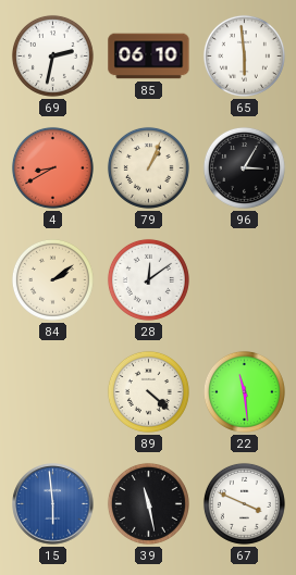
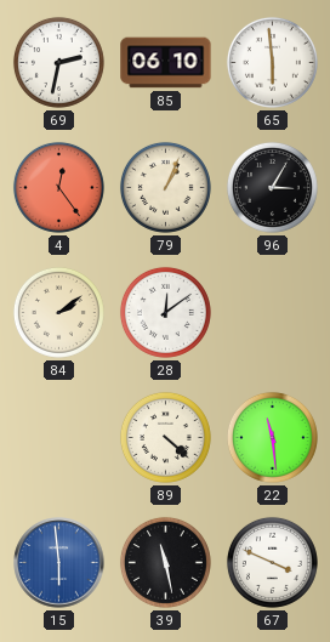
4: 8:40 -> 12:24
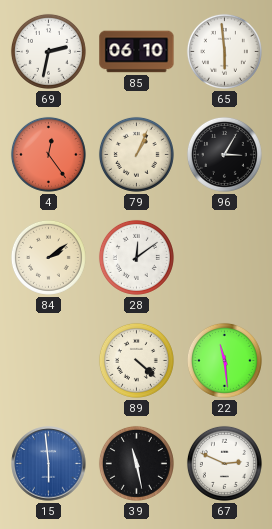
67: 3:49 -> 2:49
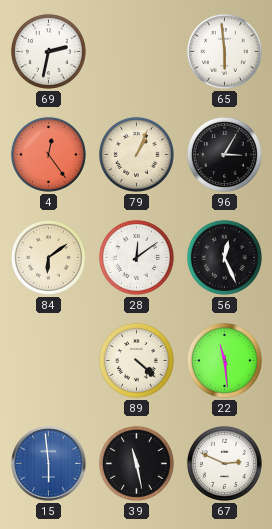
85: 06:10 -> none
84: 2:09 -> 6:09
56: none -> 12:26
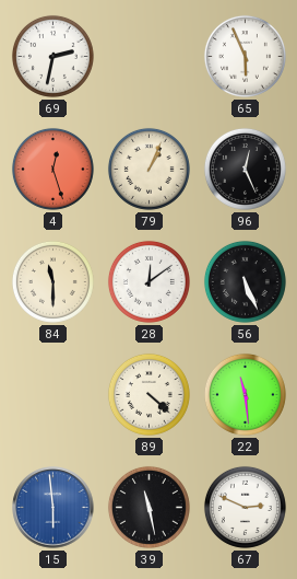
65: 5:59 -> 5:56
4: 12:24 -> 12:27
96: 3:05 -> 12:26
84: 6:09 -> 11:30
56: 12:26 -> 5:26
